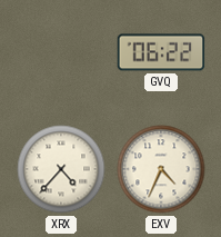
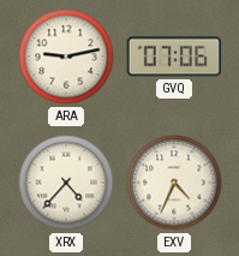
ARA: none -> 9:13
GVQ: 06:22 -> 07:06
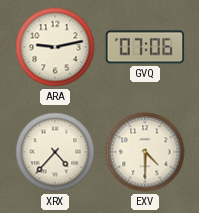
EXV: 4:34 -> 4:30
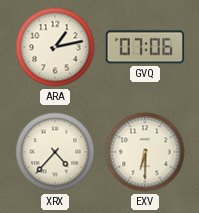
ARA: 9:13 -> 1:13
EXV: 4:30 -> 6:30
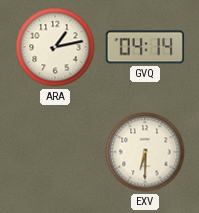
GVQ: 07:06 -> 04:14
XRX: 4:37 -> none
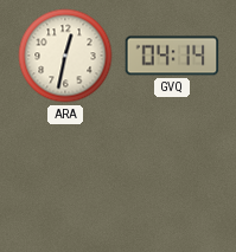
ARA: 1:13 -> 12:32
EXV: 6:30 -> none
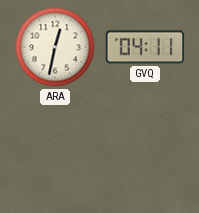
GVQ: 04:14 -> 04:11
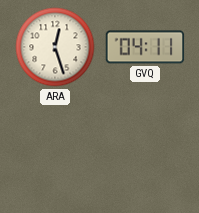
ARA: 12:32 -> 12:27
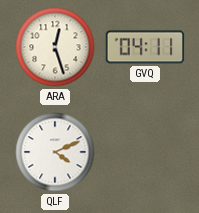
QLF: none -> 4:11
